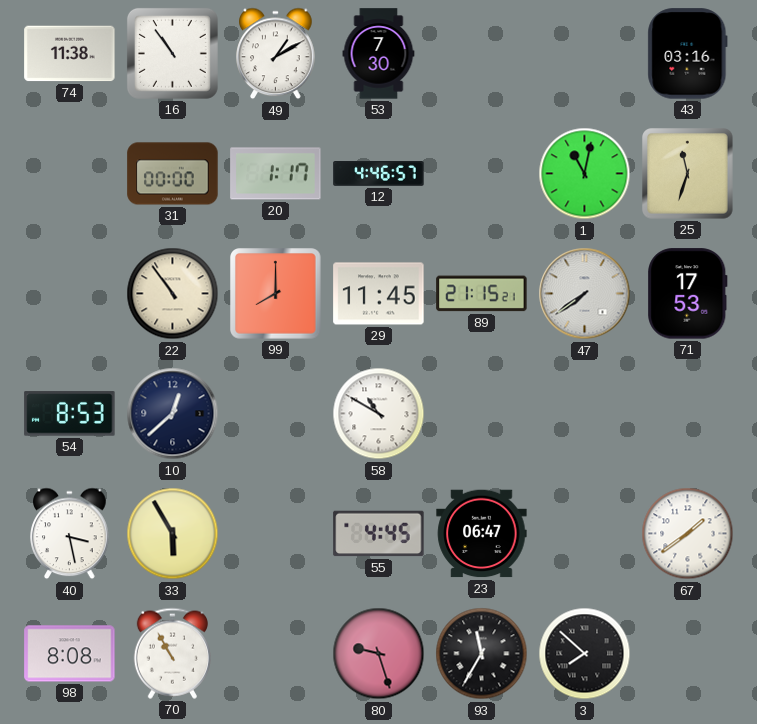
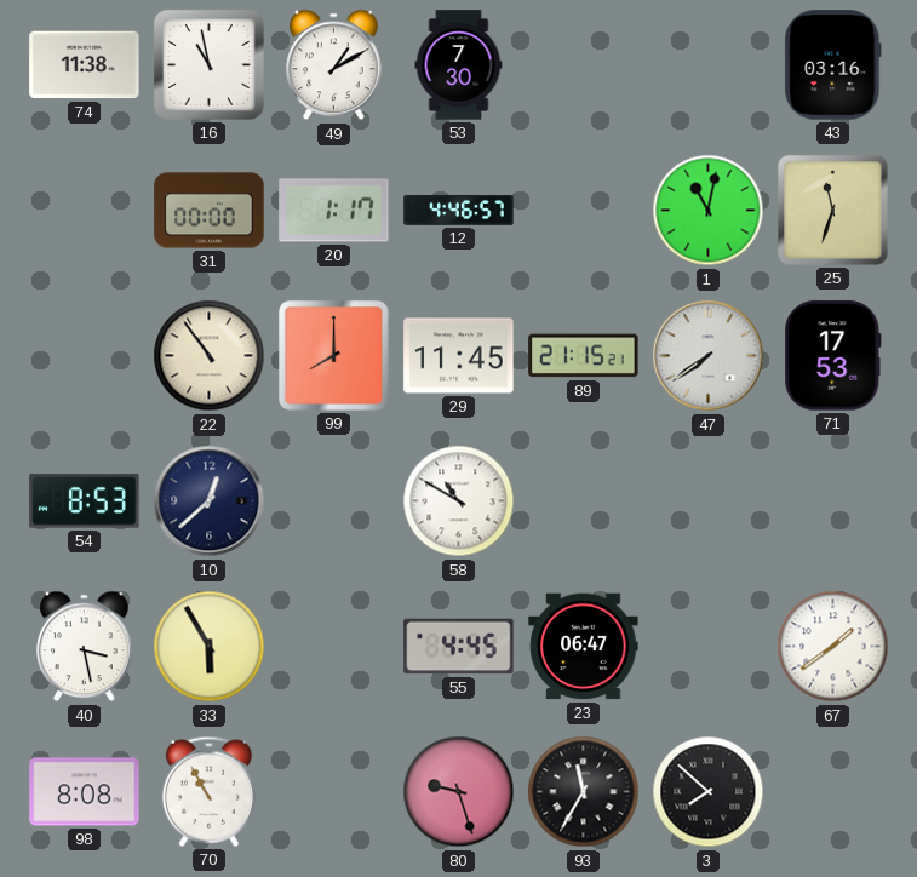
16: 10:54 -> 10:58
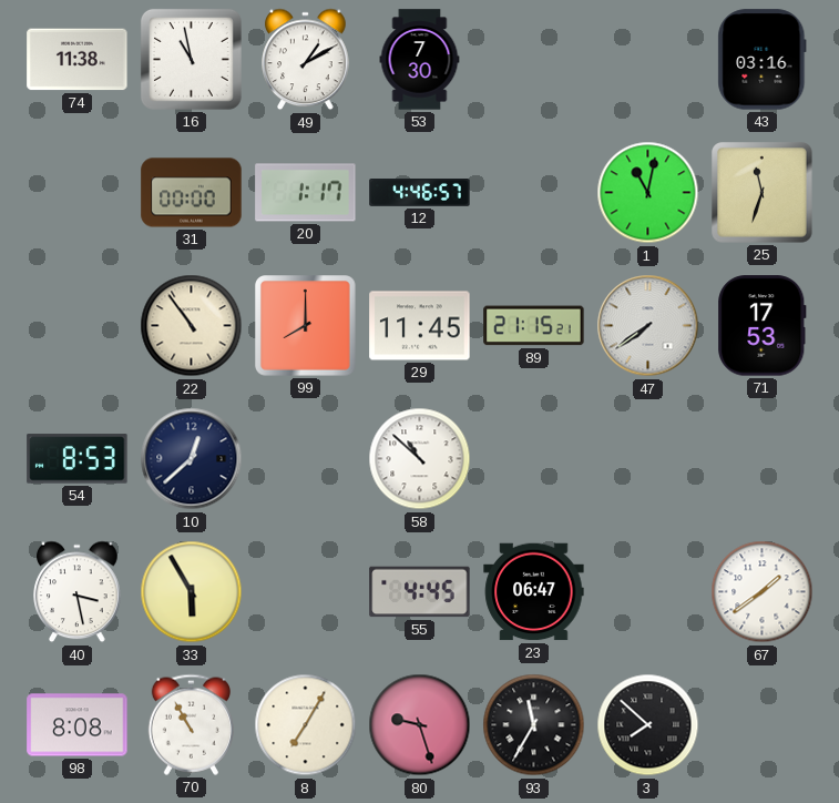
58: 10:50 -> 10:52
8: none -> 7:05
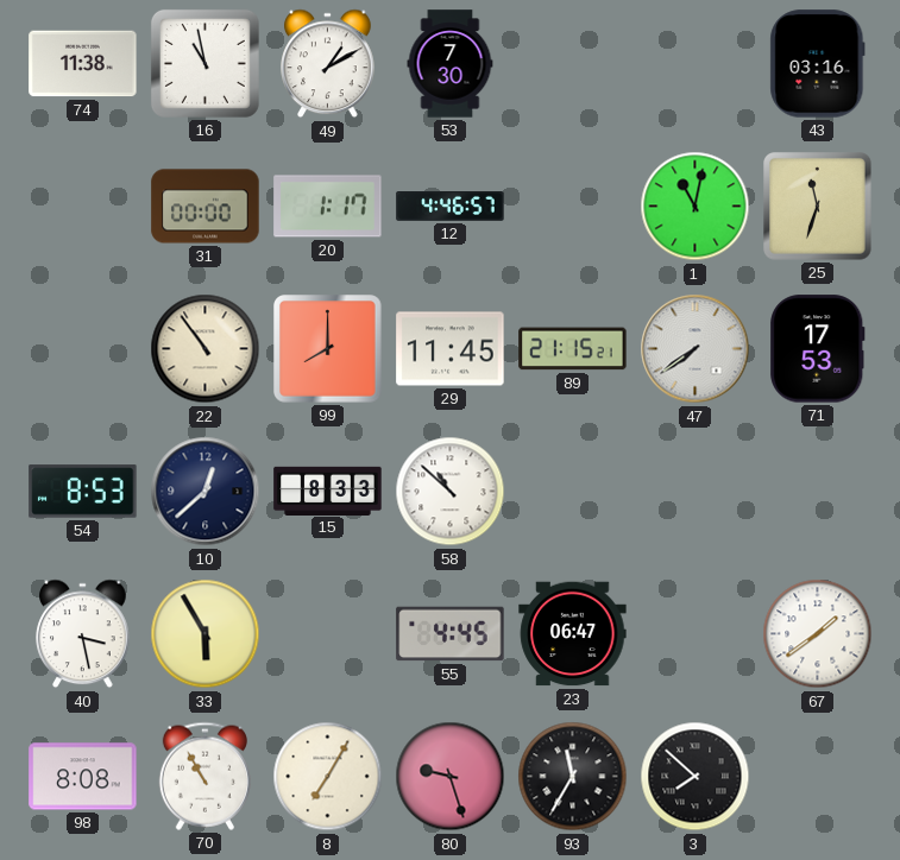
15: none -> 8:33
